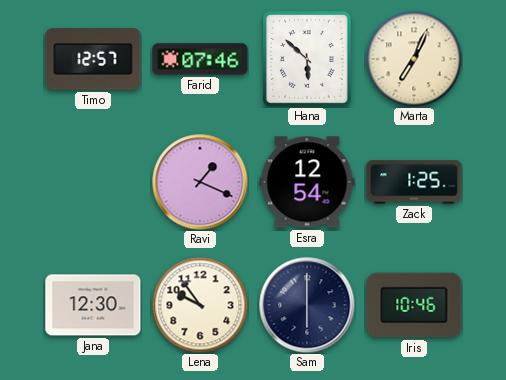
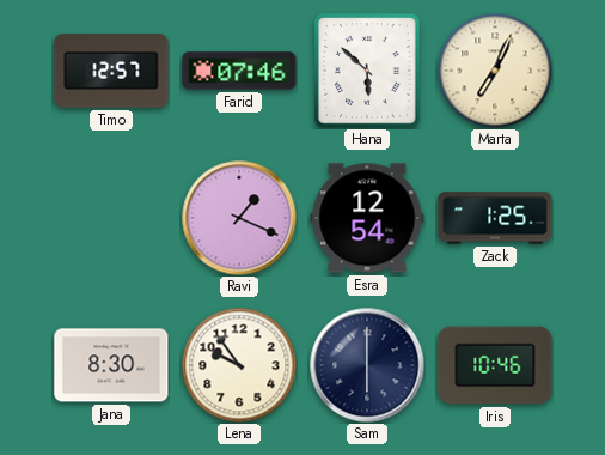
Jana: 12:30 -> 8:30
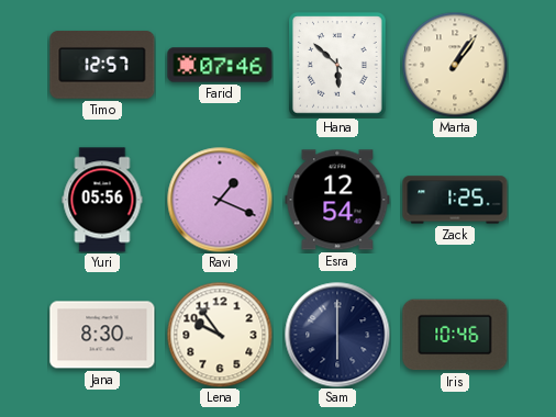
Marta: 7:04 -> 1:06
Yuri: none -> 05:56
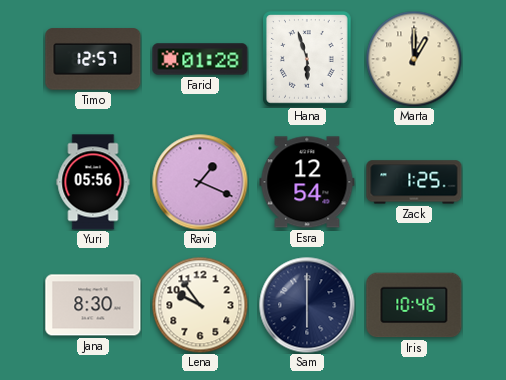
Farid: 07:46 -> 01:28
Hana: 5:52 -> 5:57
Marta: 1:06 -> 1:00
